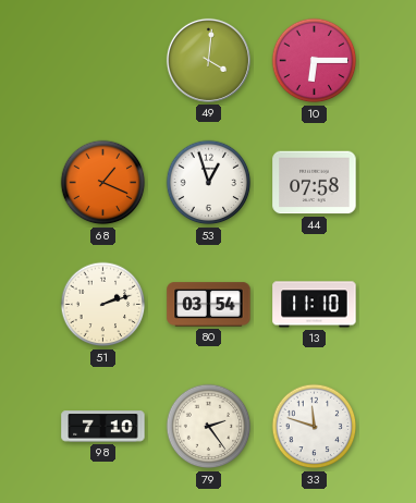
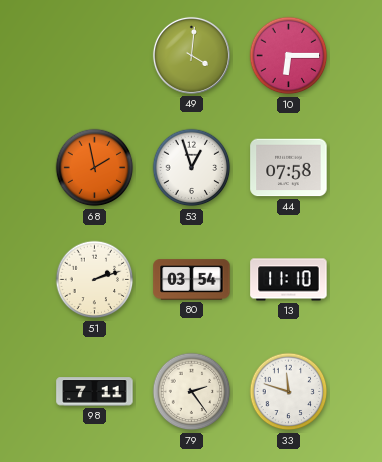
68: 1:19 -> 1:58
98: 7:10 -> 7:11
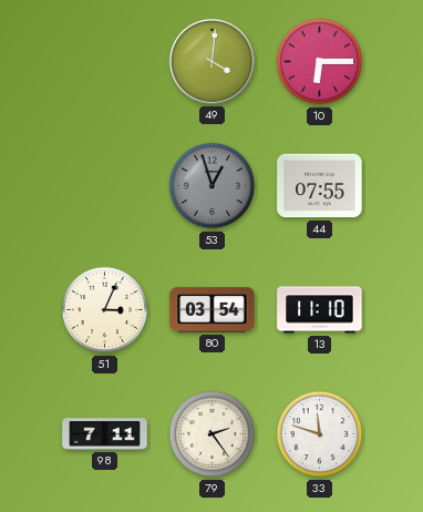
68: 1:58 -> none
53 dial: white -> grey
44: 07:58 -> 07:55
51: 2:12 -> 3:04
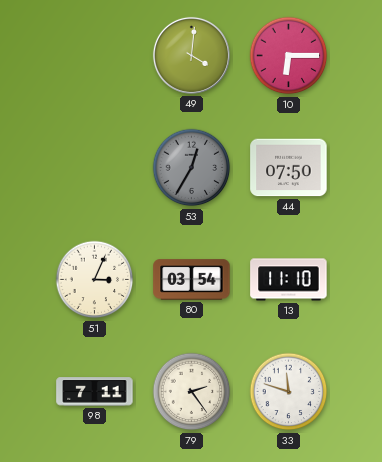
53: 12:57 -> 12:35
44: 07:55 -> 07:50
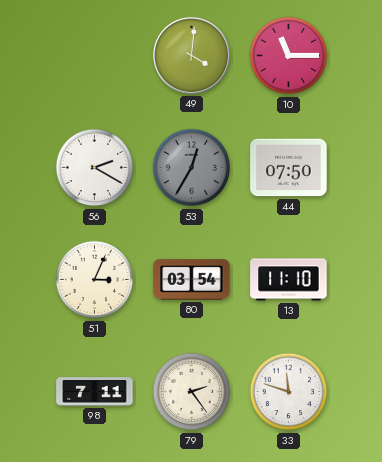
10: 6:15 -> 11:15
56: none -> 2:20
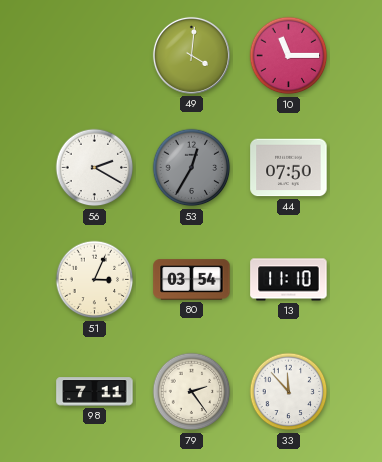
33: 11:48 -> 11:53
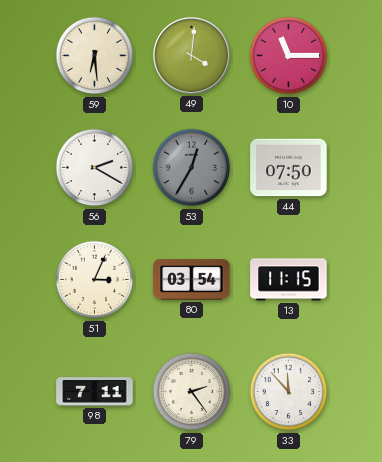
59: none -> 6:29
13: 11:10 -> 11:15
